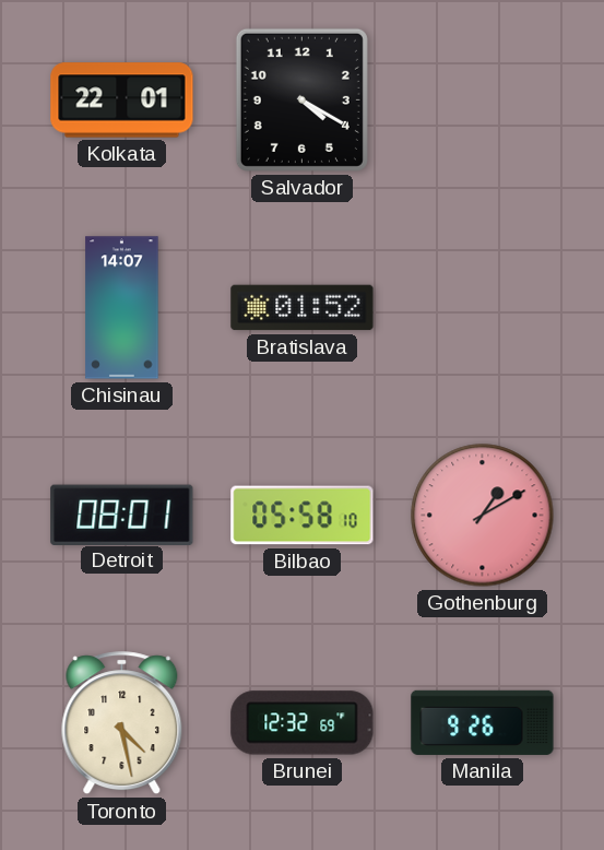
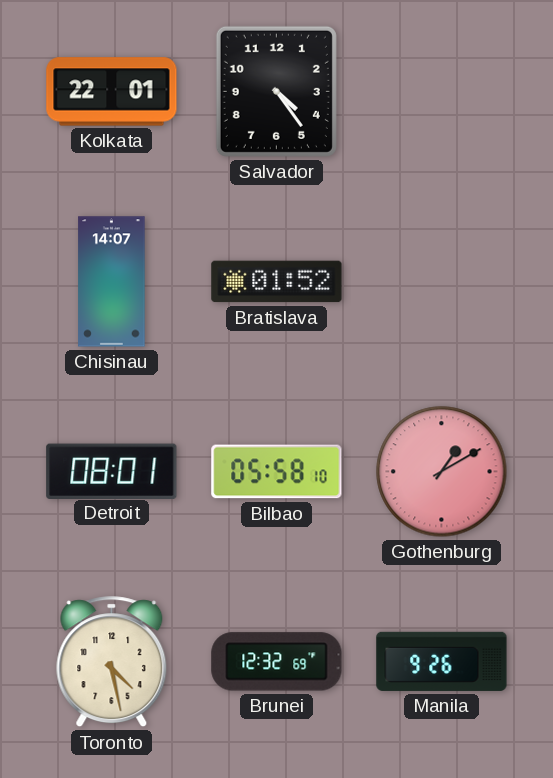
Salvador: 4:20 -> 4:24
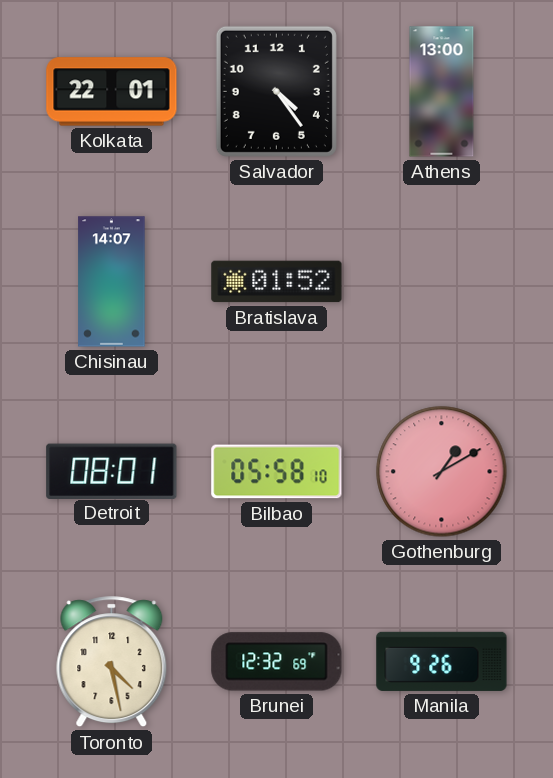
Athens: none -> 13:00
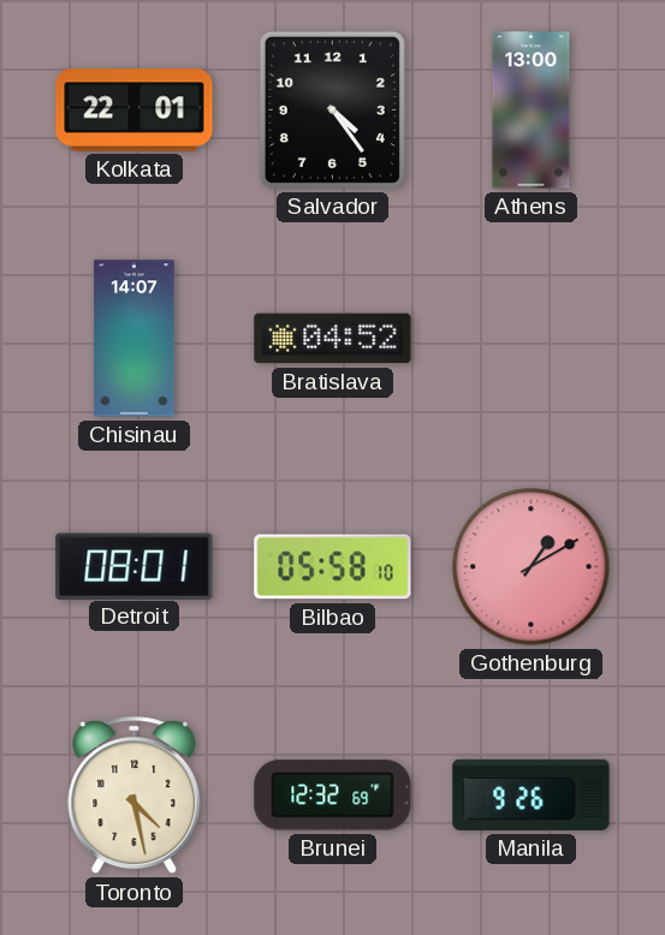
Bratislava: 01:52 -> 04:52
